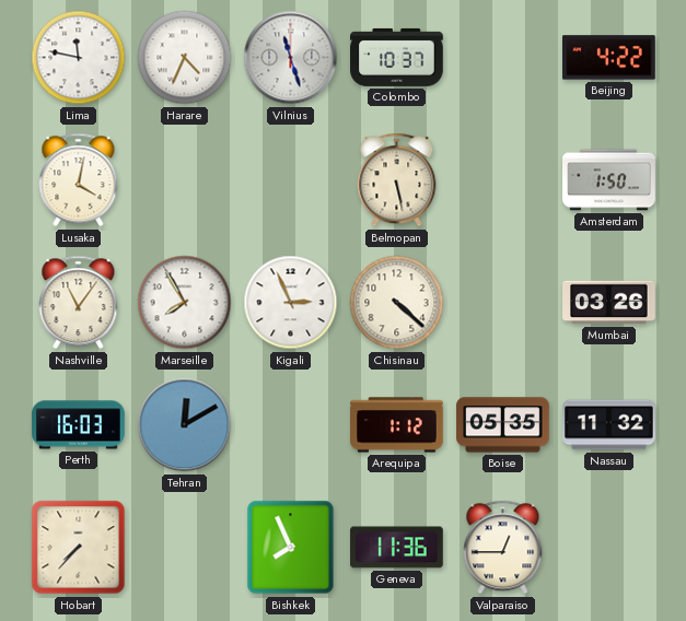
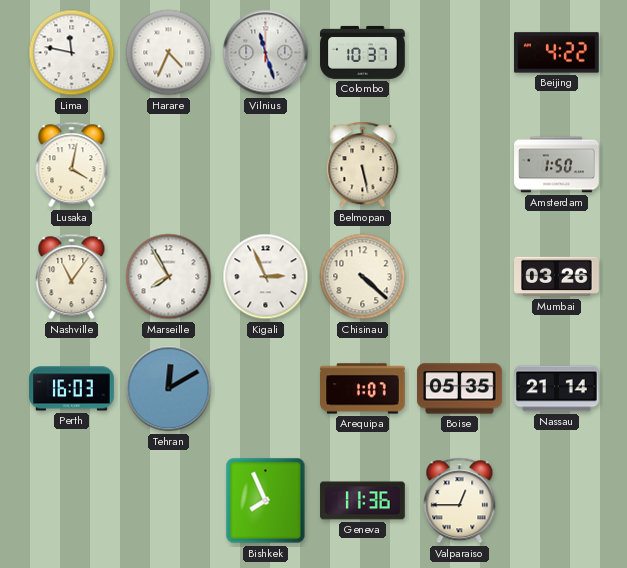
Arequipa: 1:12 -> 1:07
Nassau: 11:32 -> 21:14
Hobart: 7:37 -> none
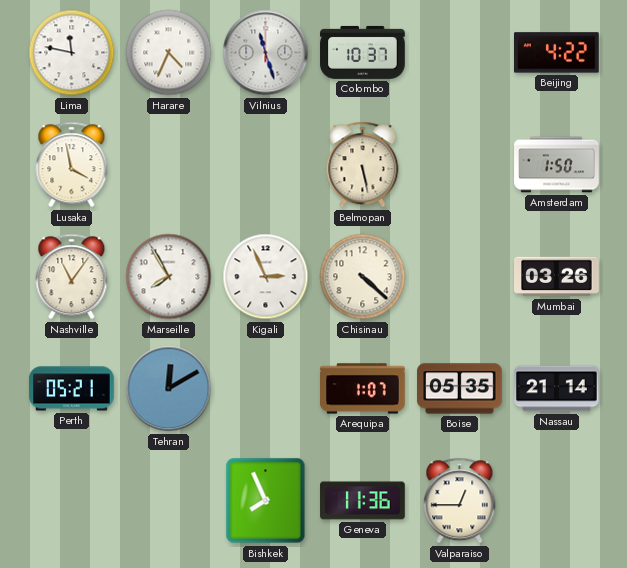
Lusaka: 4:02 -> 3:58
Perth: 16:03 -> 05:21
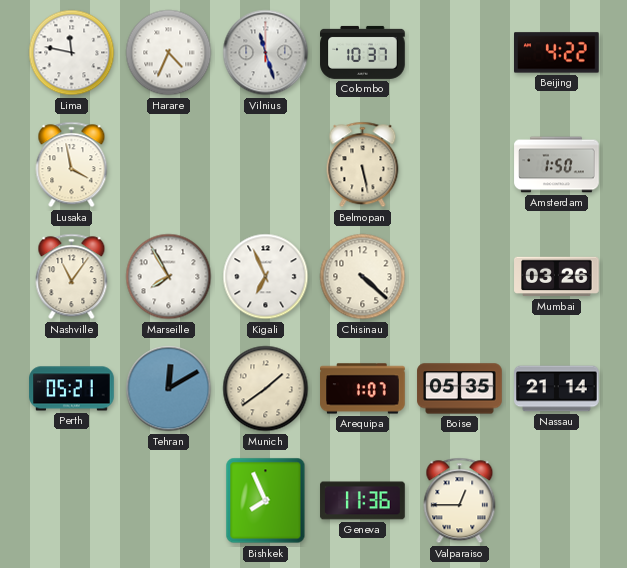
Kigali: 2:56 -> 6:56
Munich: none -> 1:39
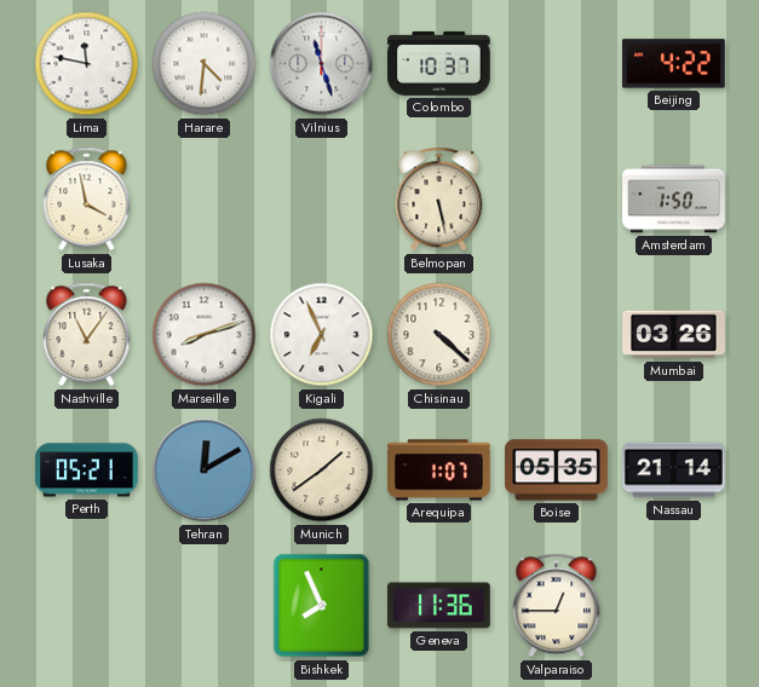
Harare: 4:34 -> 4:31
Marseille: 7:55 -> 8:12
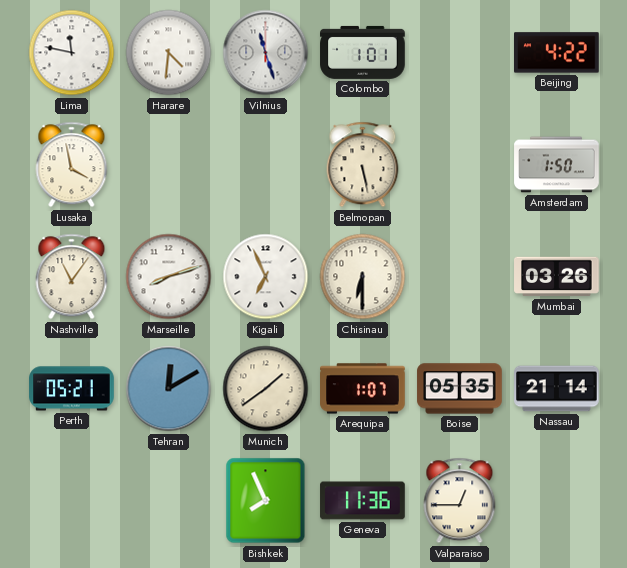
Colombo: 10:37 -> 1:01
Chisinau: 4:22 -> 6:30
